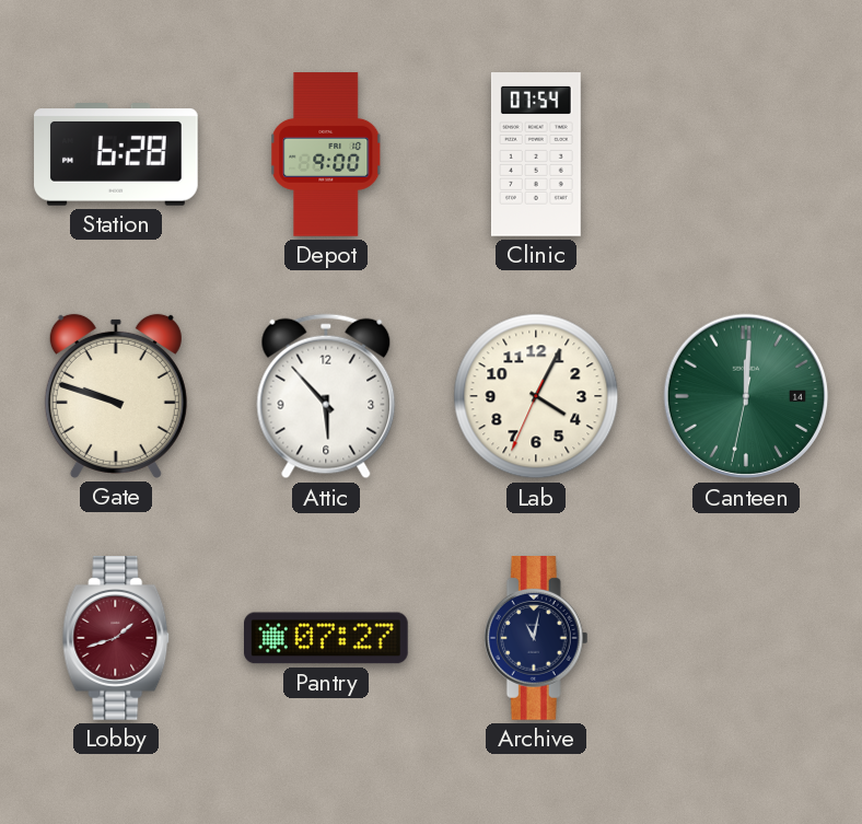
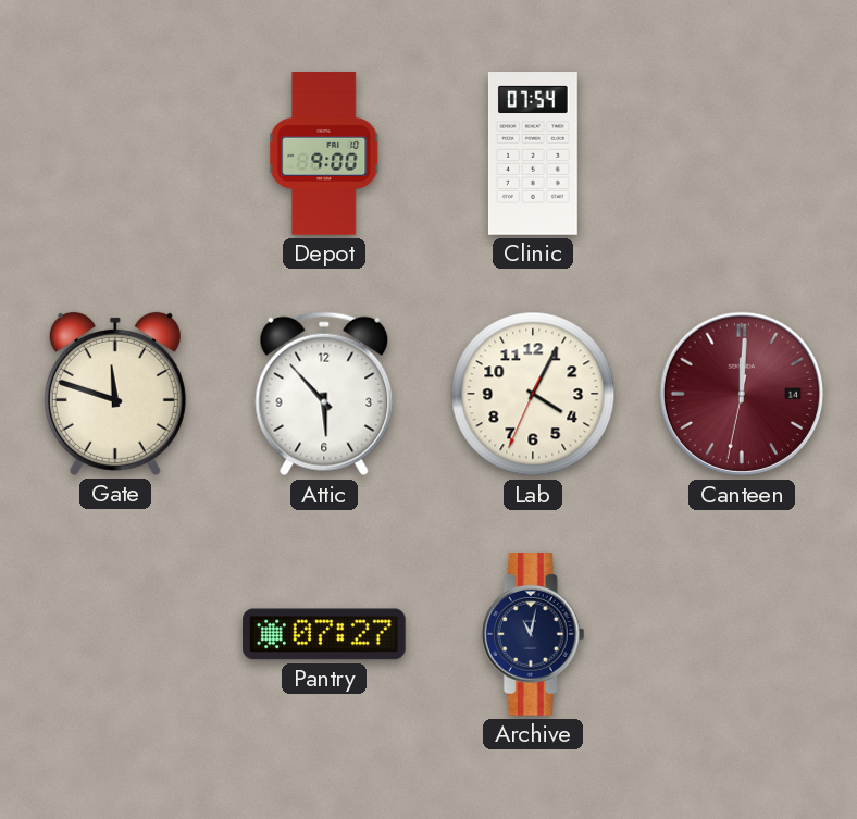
Station: 6:28 -> none
Gate: 9:48 -> 11:48
Canteen dial: green -> burgundy
Lobby: 1:42 -> none
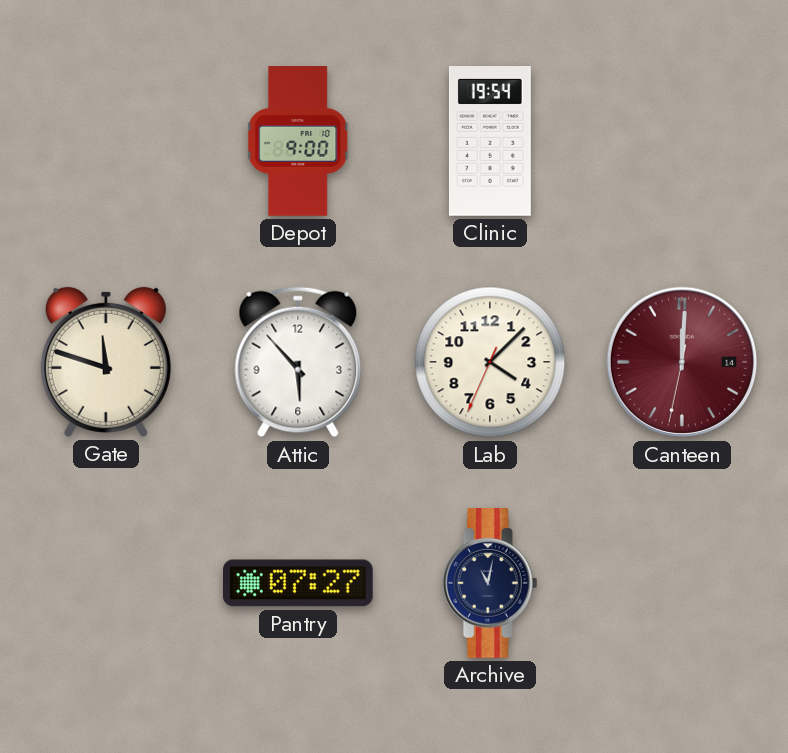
Clinic: 07:54 -> 19:54
Lab: 4:04 -> 4:07
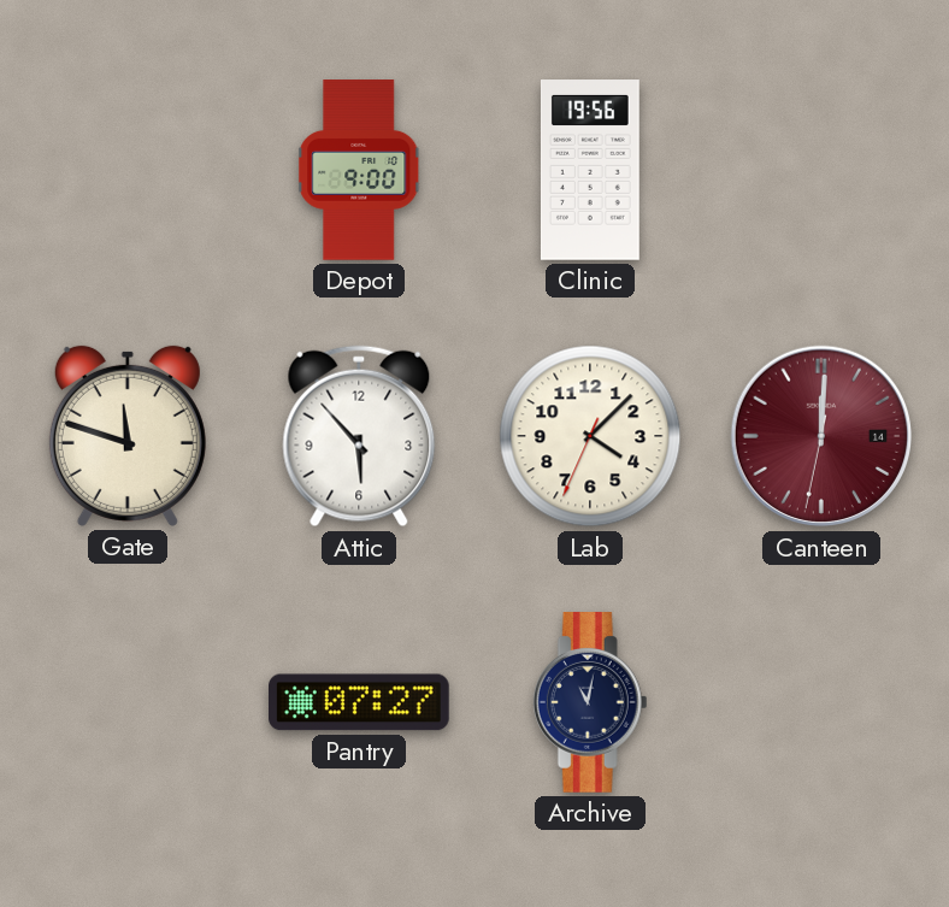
Clinic: 19:54 -> 19:56
